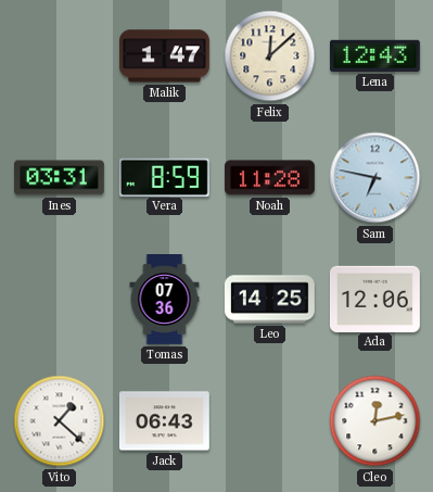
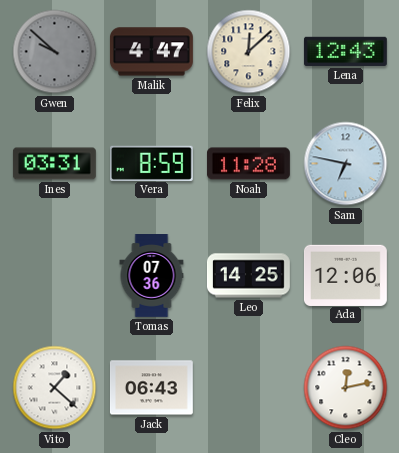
Gwen: none -> 9:52
Malik: 1:47 -> 4:47
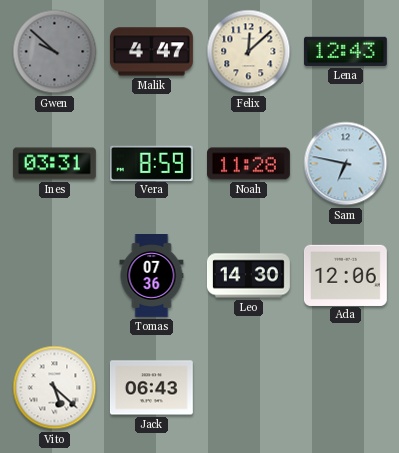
Leo: 14:25 -> 14:30
Vito: 1:22 -> 5:22
Cleo: 12:13 -> none
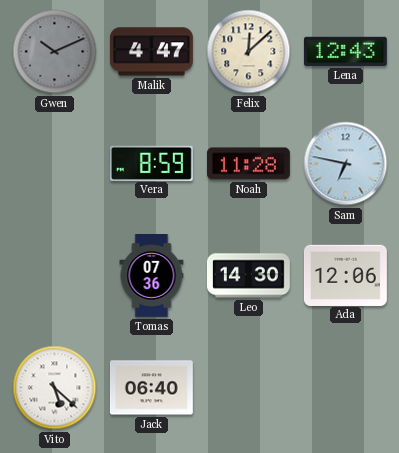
Gwen: 9:52 -> 10:11
Ines: 03:31 -> none
Jack: 06:43 -> 06:40
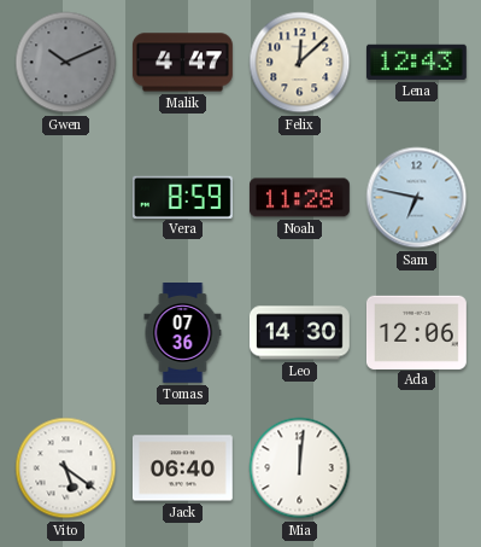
Vito: 5:22 -> 5:21
Mia: none -> 12:01
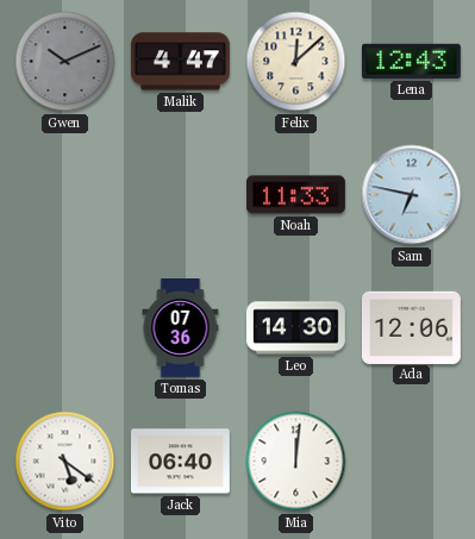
Vera: 8:59 -> none
Noah: 11:28 -> 11:33
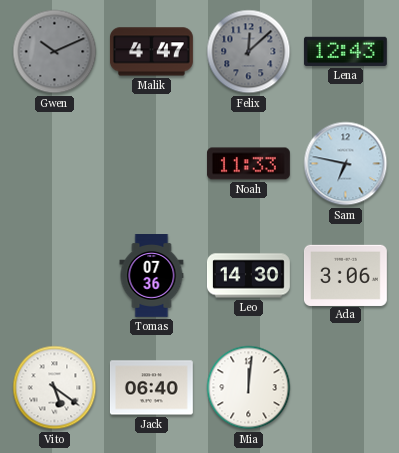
Felix dial: cream -> grey
Ada: 12:06 -> 3:06
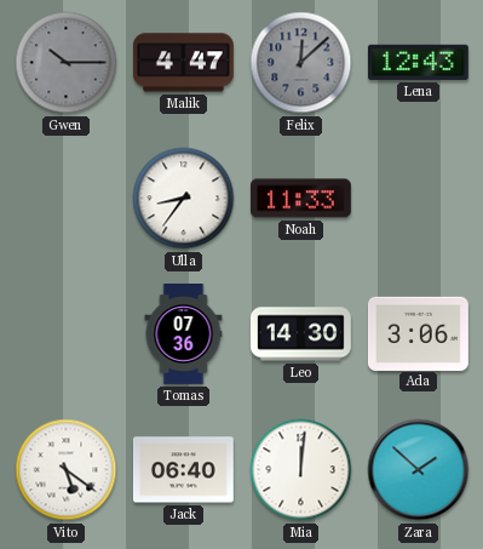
Gwen: 10:11 -> 10:15
Ulla: none -> 8:36
Sam: 6:47 -> none
Zara: none -> 1:52
